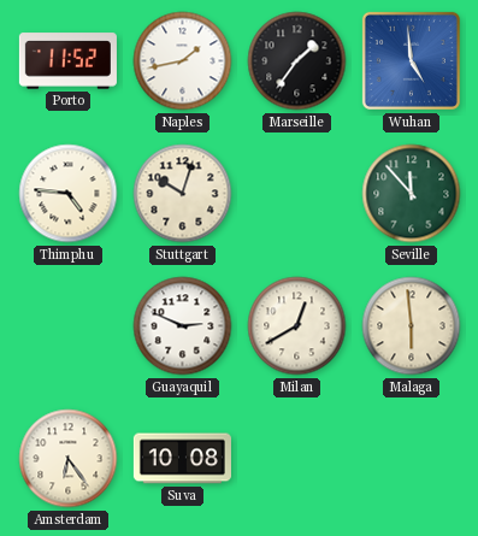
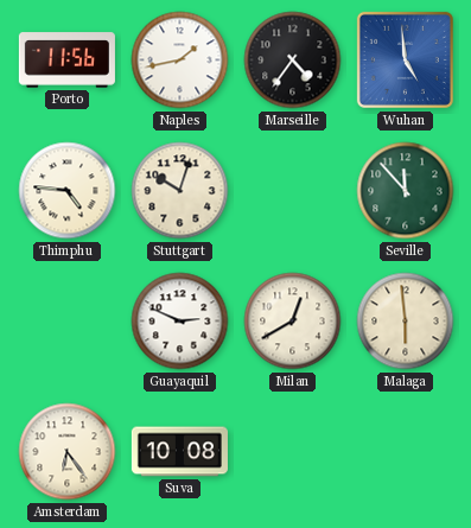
Porto: 11:52 -> 11:56
Marseille: 1:36 -> 4:36
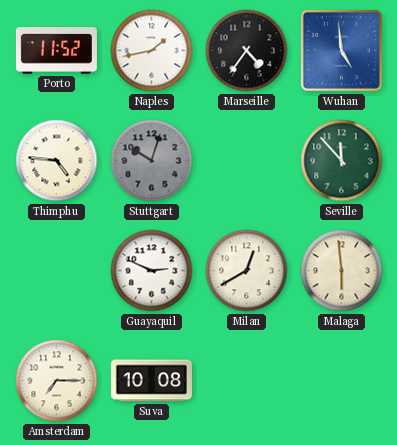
Porto: 11:56 -> 11:52
Stuttgart dial: cream -> grey
Amsterdam: 6:24 -> 7:15
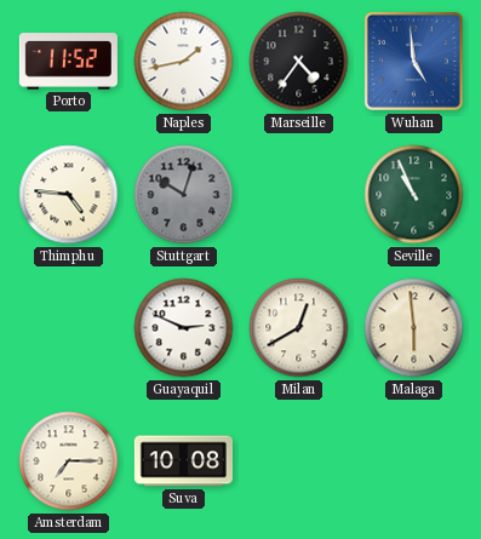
Seville: 11:53 -> 10:56
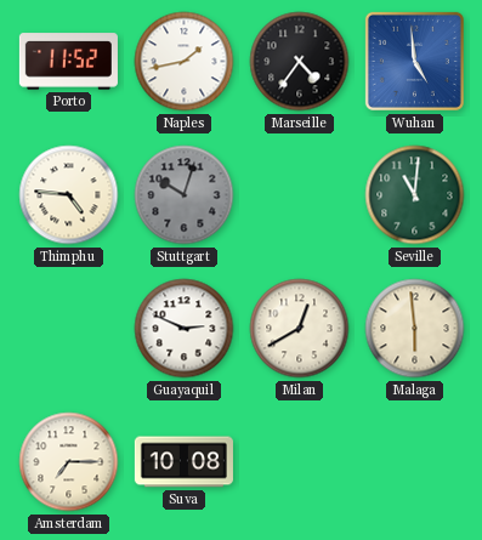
Seville: 10:56 -> 11:01
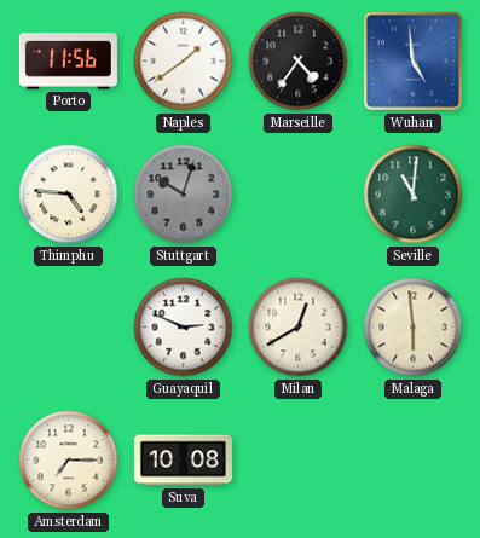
Porto: 11:52 -> 11:56
Naples: 1:43 -> 1:39
